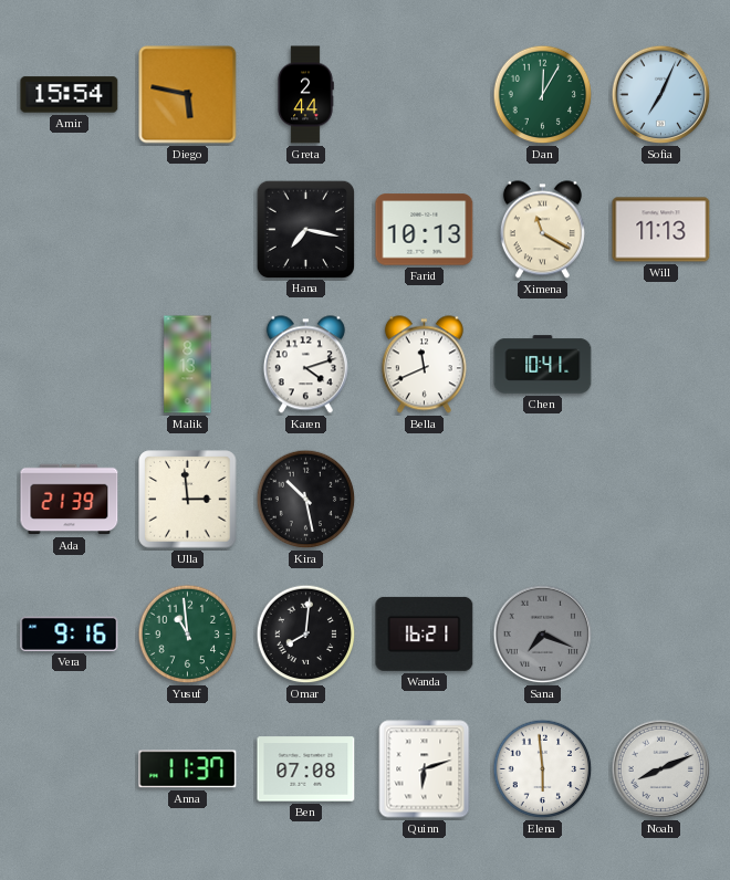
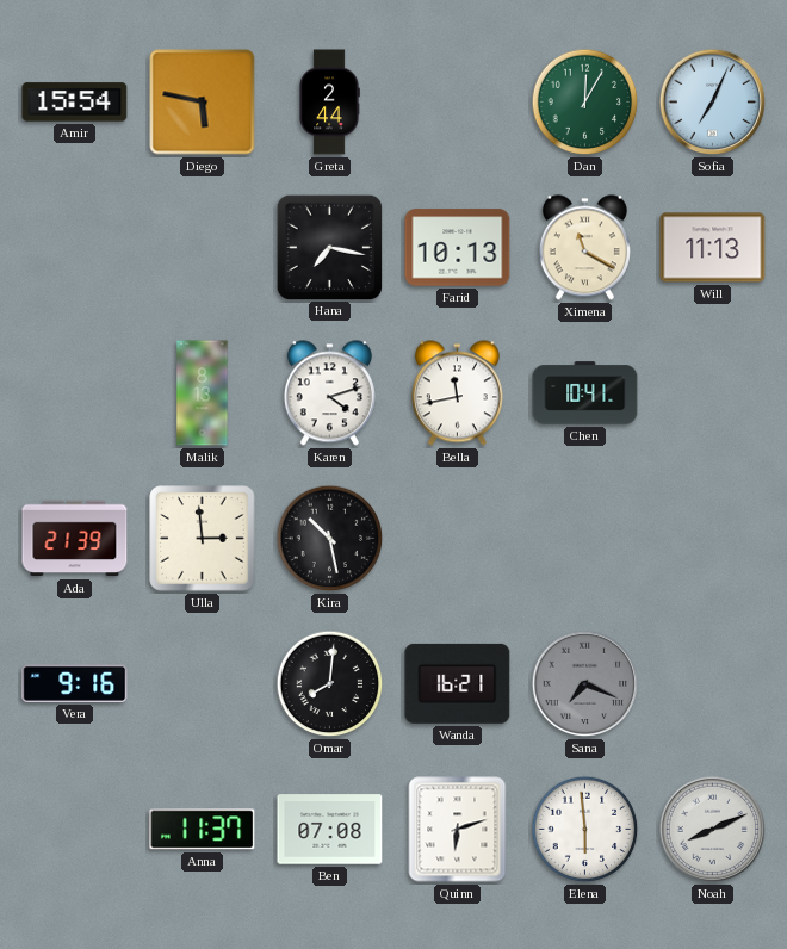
Bella: 11:41 -> 11:43
Yusuf: 10:59 -> none
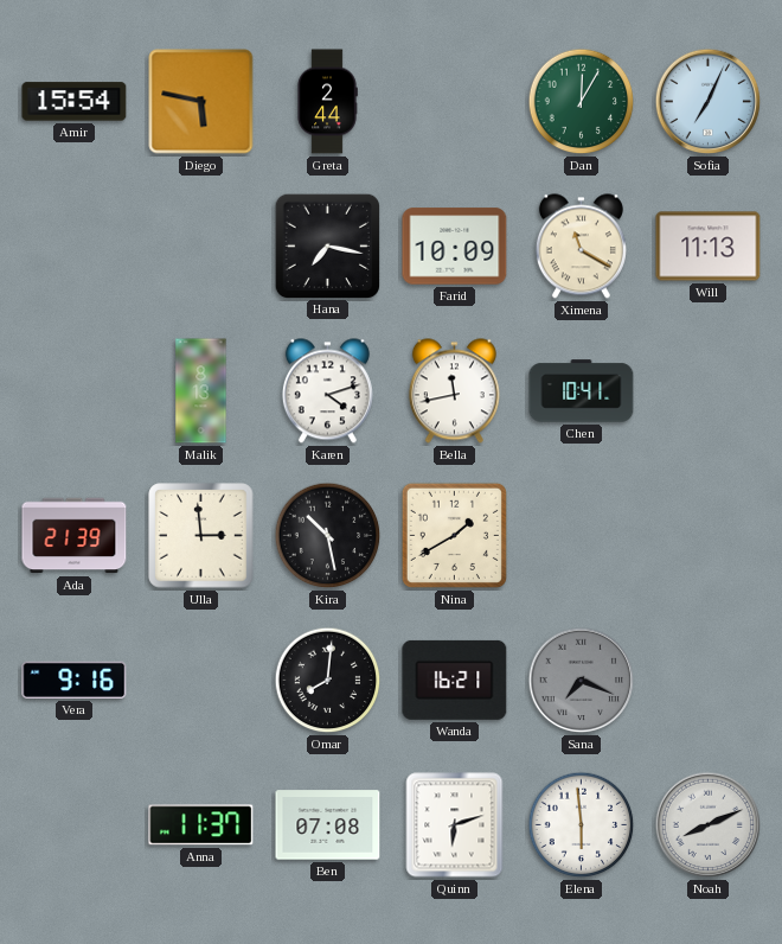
Farid: 10:13 -> 10:09
Nina: none -> 1:40
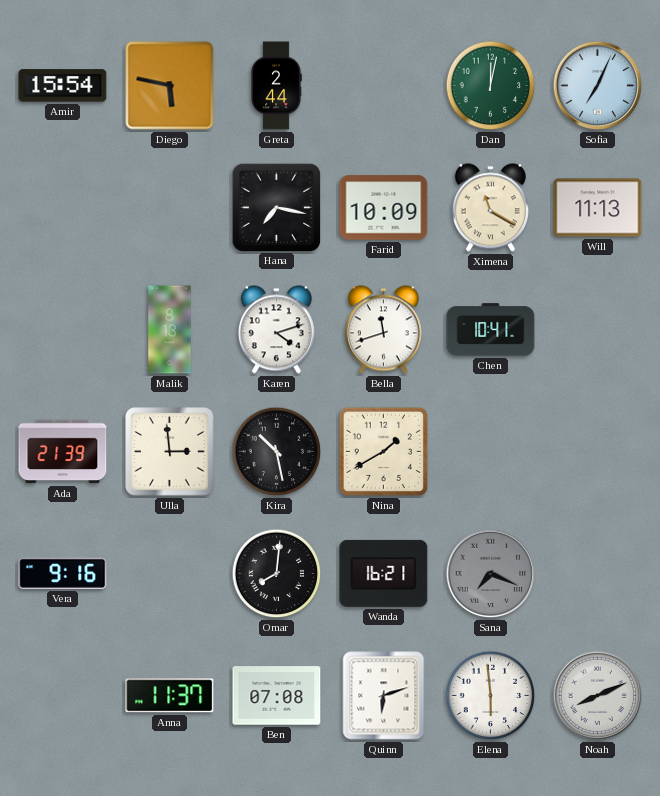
Dan: 12:05 -> 12:02
Bella: 11:43 -> 11:42
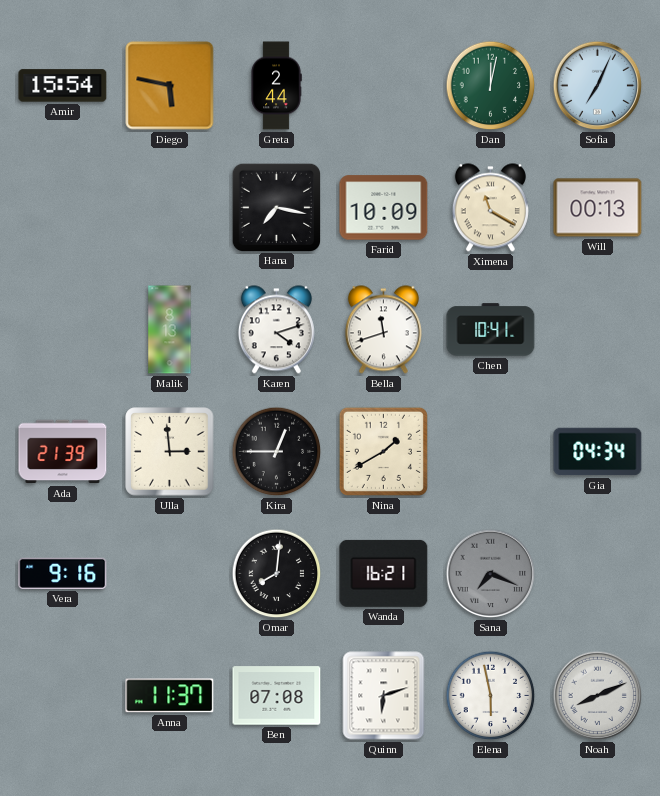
Will: 11:13 -> 00:13
Kira: 10:28 -> 12:45
Gia: none -> 04:34
Elena: 5:59 -> 5:58
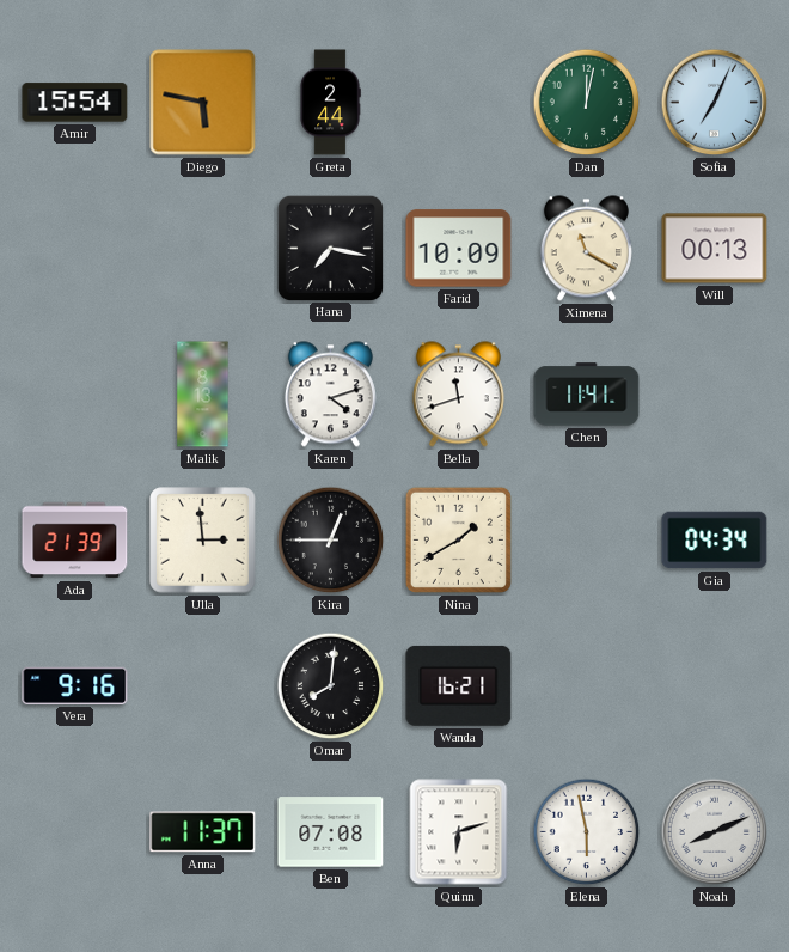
Chen: 10:41 -> 11:41
Sana: 7:19 -> none
